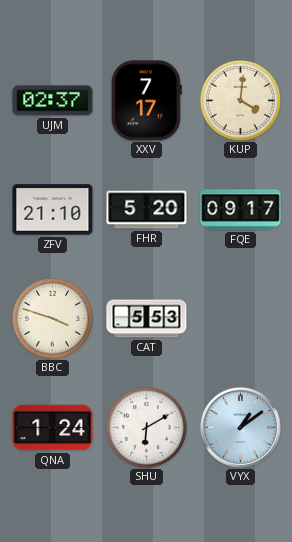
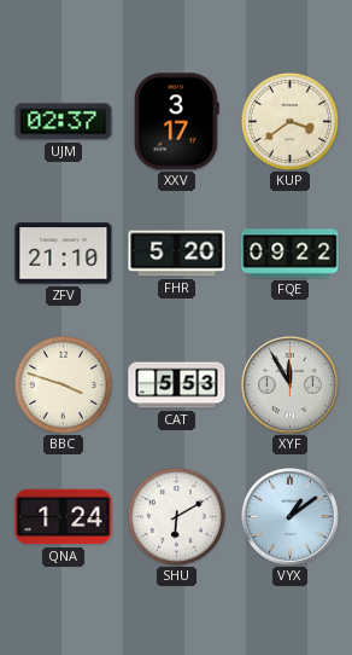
XXV: 7:17 -> 3:17
KUP: 4:01 -> 3:39
FQE: 09:17 -> 09:22
XYF: none -> 11:55
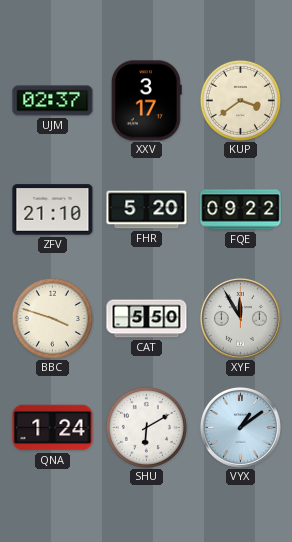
CAT: 5:53 -> 5:50
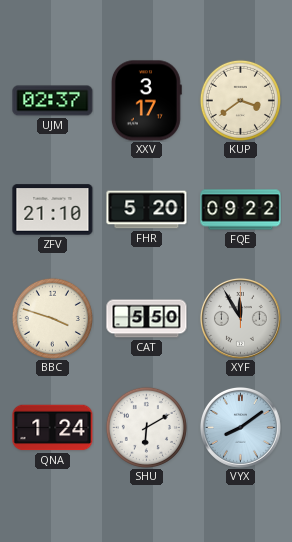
VYX: 1:09 -> 8:09
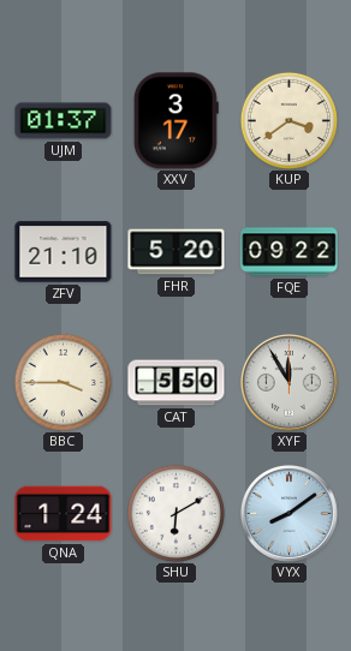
UJM: 02:37 -> 01:37
BBC: 3:48 -> 3:45
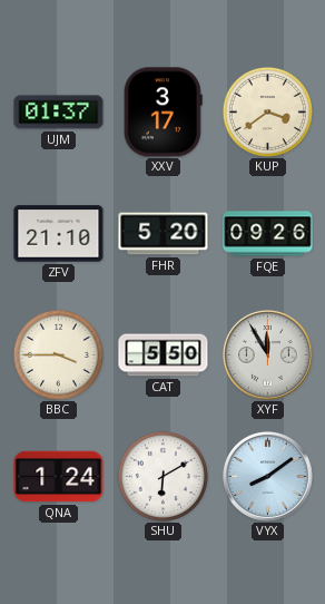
FQE: 09:22 -> 09:26
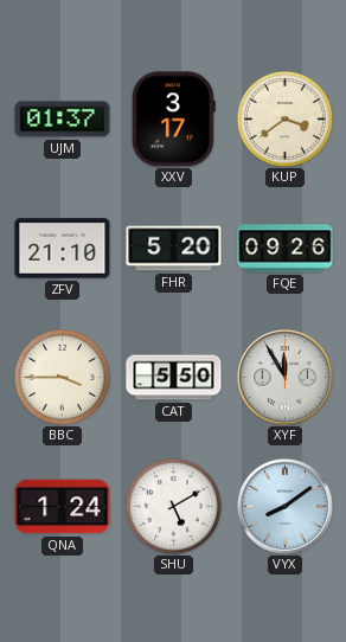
SHU: 6:10 -> 5:10
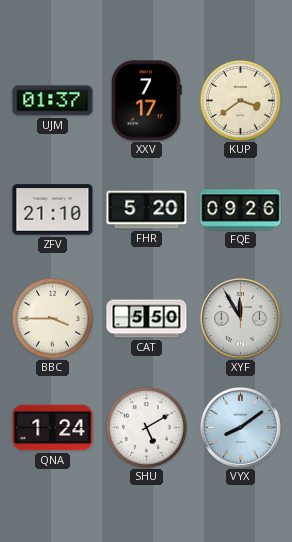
XXV: 3:17 -> 7:17
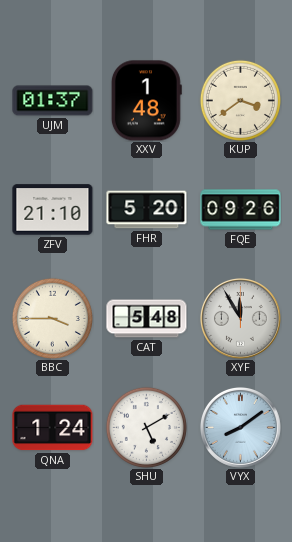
XXV: 7:17 -> 1:48
CAT: 5:50 -> 5:48
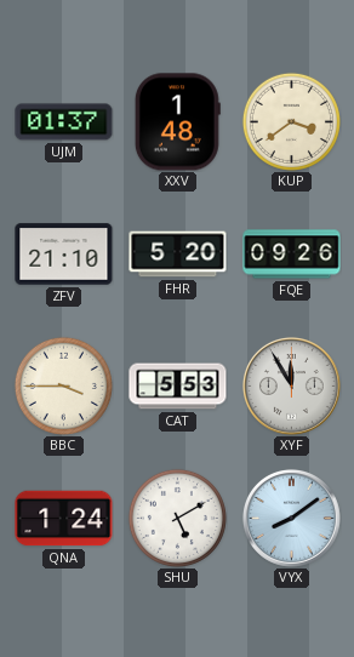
CAT: 5:48 -> 5:53
